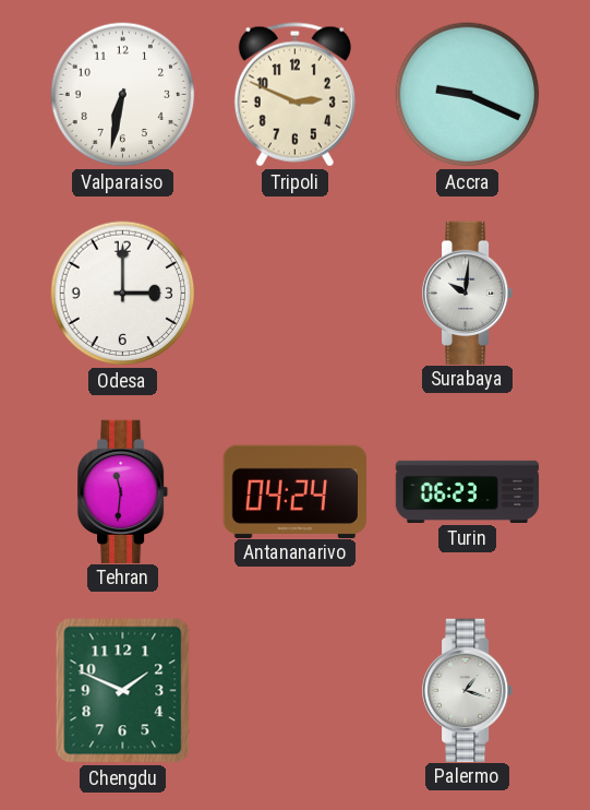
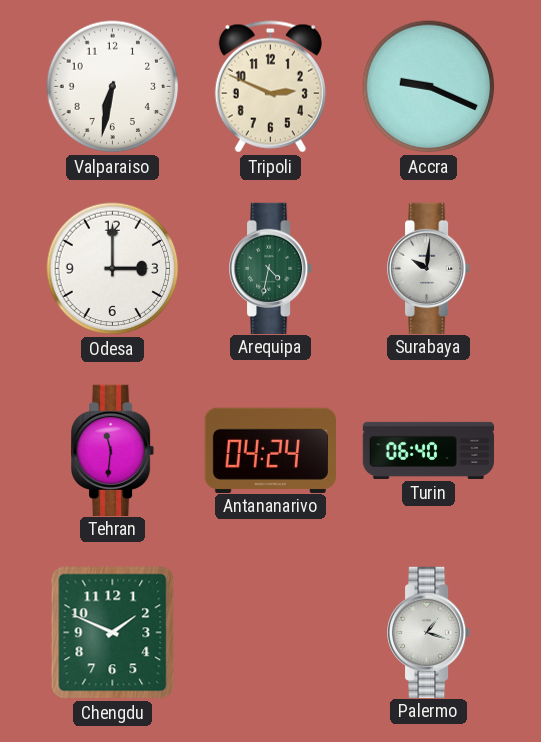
Arequipa: none -> 4:32
Turin: 06:23 -> 06:40
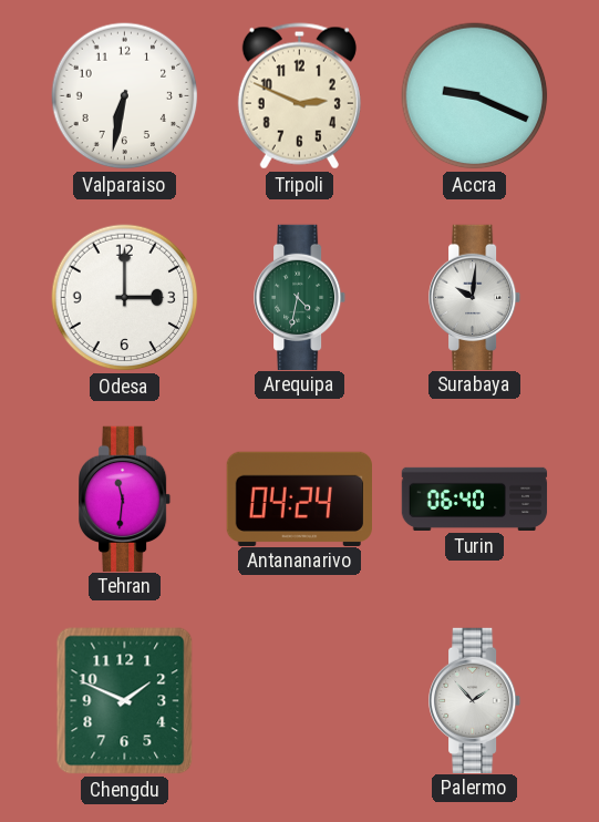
Palermo: 1:18 -> 1:53
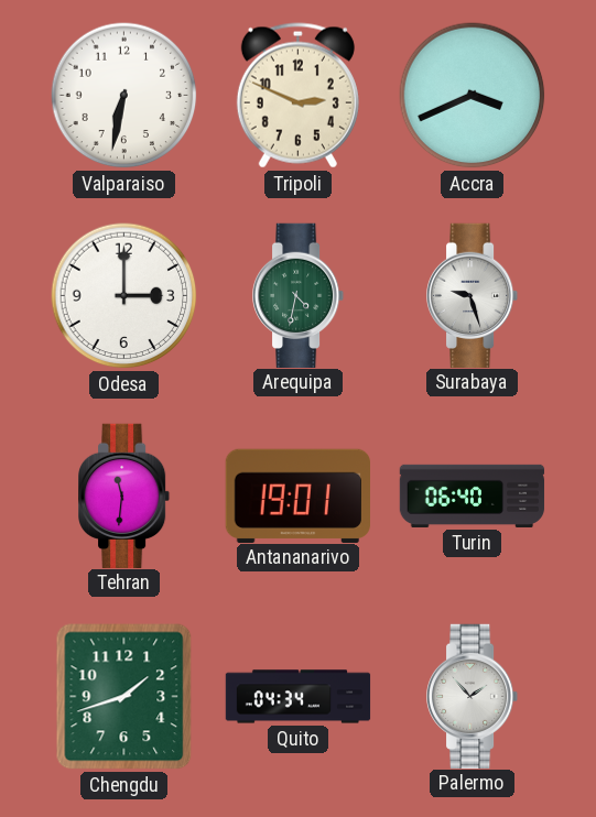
Accra: 9:19 -> 3:41
Surabaya: 10:01 -> 9:27
Antananarivo: 04:24 -> 19:01
Chengdu: 1:49 -> 1:42
Quito: none -> 04:34
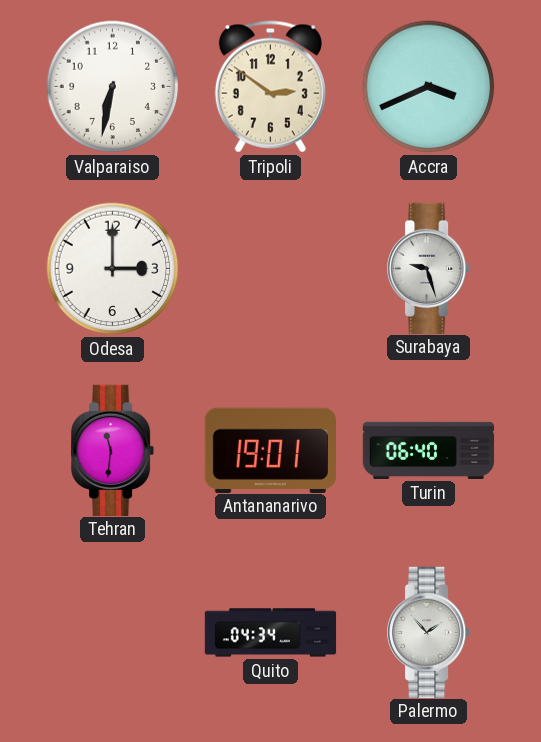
Tripoli: 2:49 -> 2:51
Arequipa: 4:32 -> none
Chengdu: 1:42 -> none
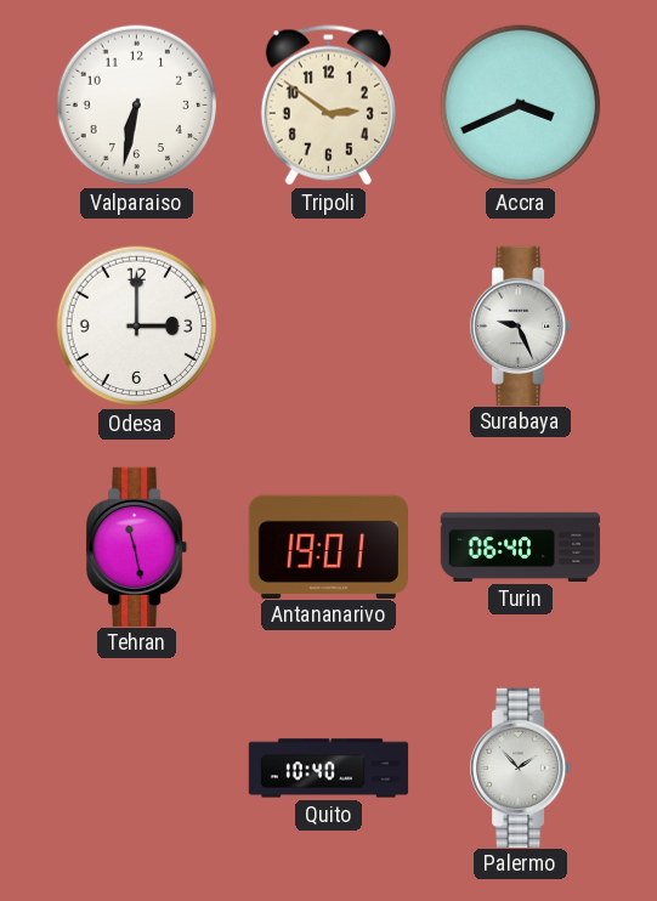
Surabaya: 9:27 -> 9:26
Tehran: 11:31 -> 11:28
Quito: 04:34 -> 10:40
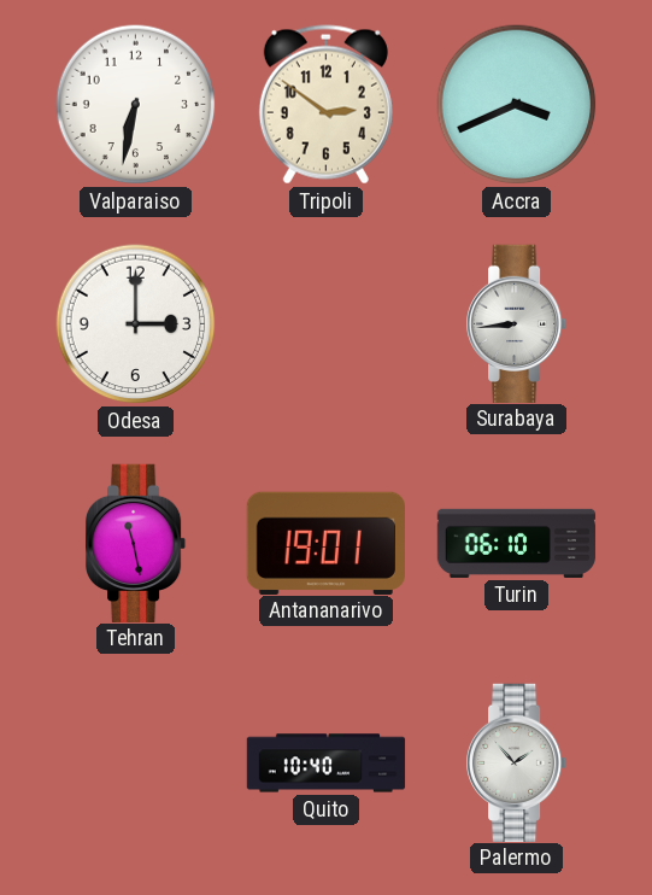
Surabaya: 9:26 -> 8:44
Turin: 06:40 -> 06:10
